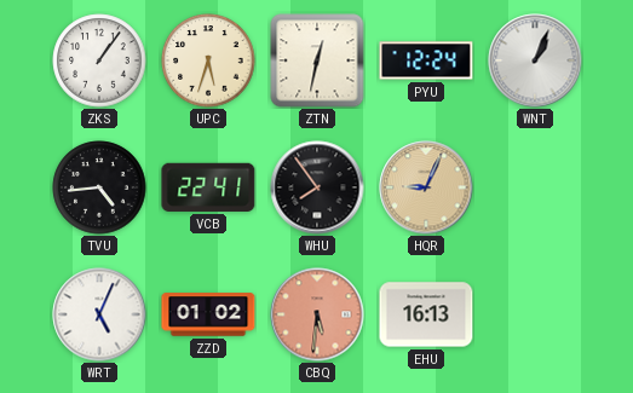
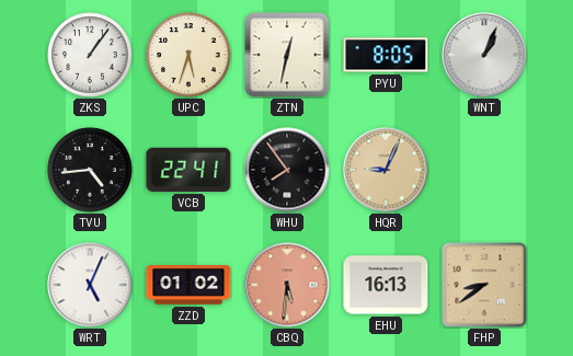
PYU: 12:24 -> 8:05
FHP: none -> 8:39
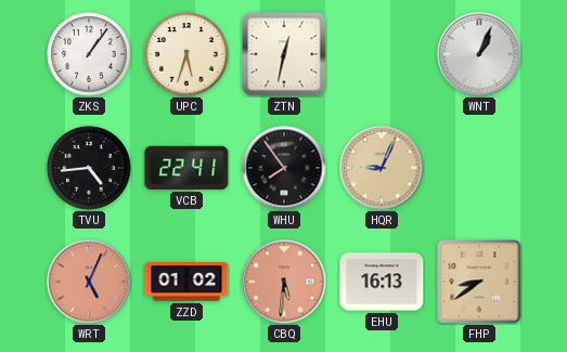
PYU: 8:05 -> none
WRT dial: white -> salmon
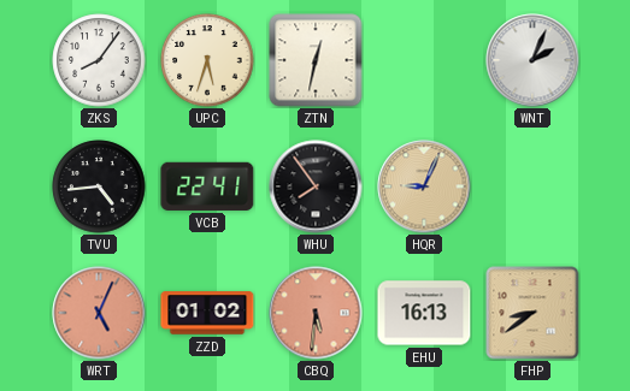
ZKS: 1:06 -> 8:06
WNT: 1:04 -> 2:04
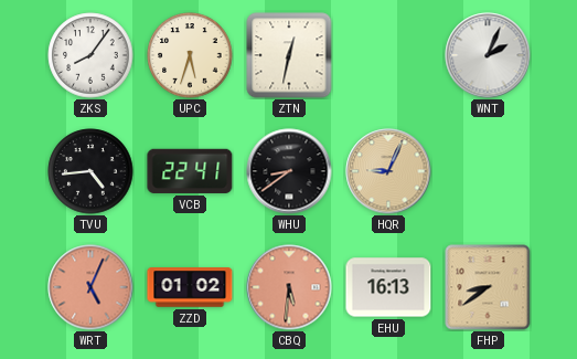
WHU: 7:54 -> 8:39
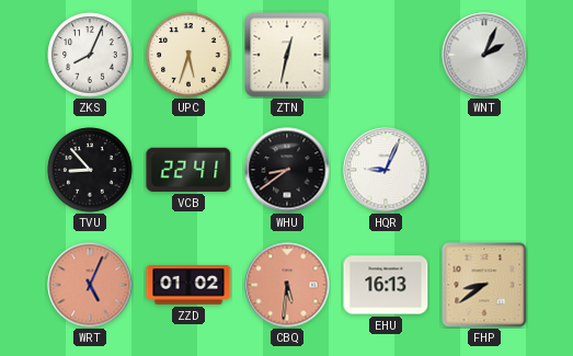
ZKS: 8:06 -> 8:04
TVU: 4:44 -> 8:53
HQR dial: champagne -> white
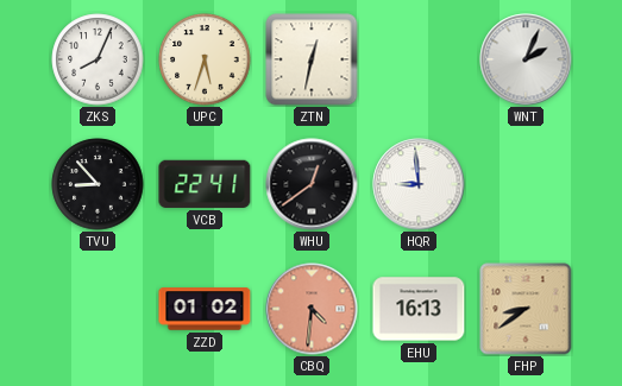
WHU: 8:39 -> 12:39
HQR: 9:04 -> 8:59
WRT: 5:04 -> none
CBQ: 5:31 -> 4:31
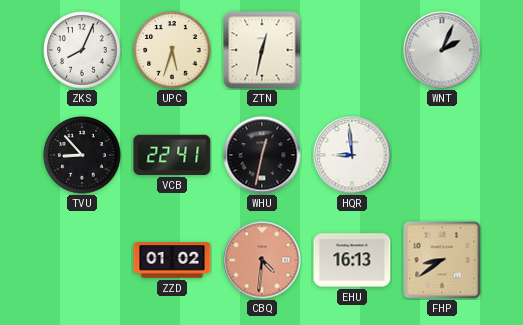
WHU: 12:39 -> 12:32
